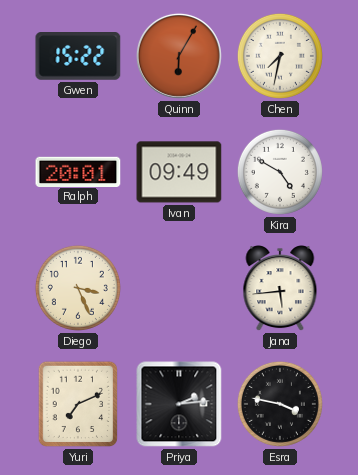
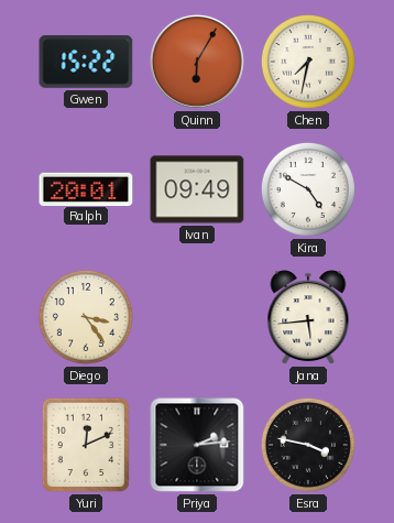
Diego: 3:26 -> 3:24
Yuri: 7:11 -> 12:11
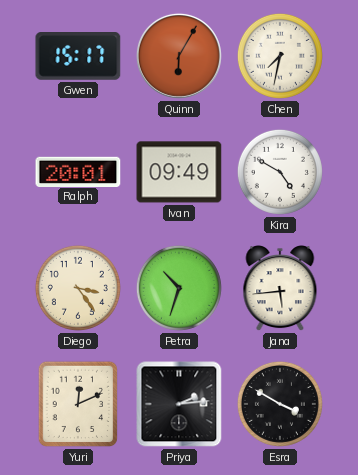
Gwen: 15:22 -> 15:17
Petra: none -> 10:33
Esra: 3:47 -> 3:50
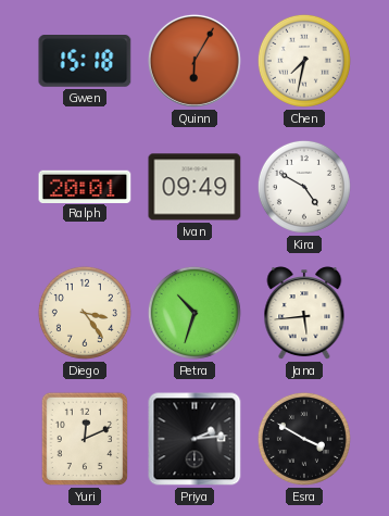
Gwen: 15:17 -> 15:18
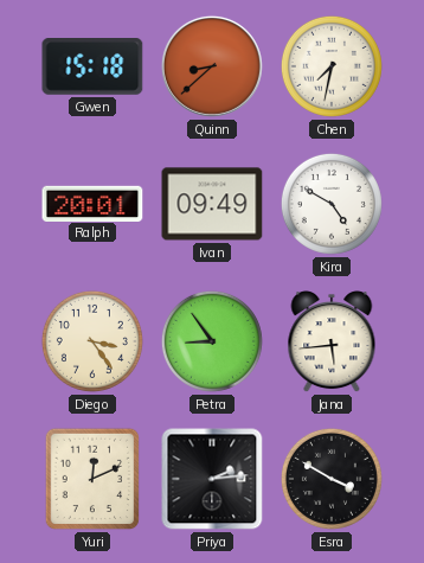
Quinn: 6:05 -> 8:38
Petra: 10:33 -> 8:54
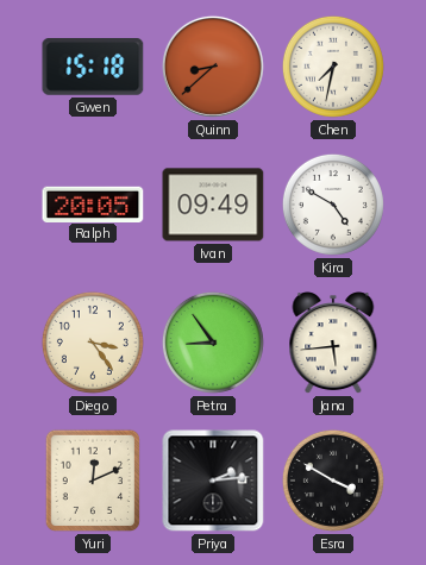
Ralph: 20:01 -> 20:05
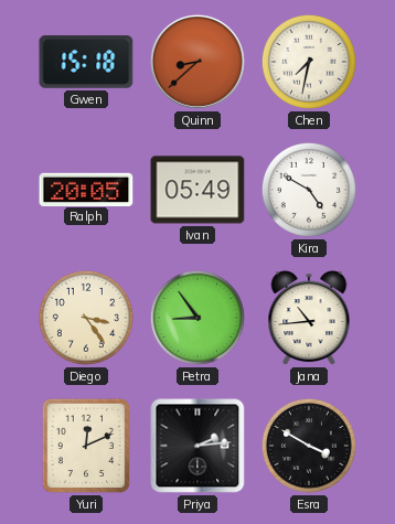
Ivan: 09:49 -> 05:49
Jana: 5:44 -> 10:44
